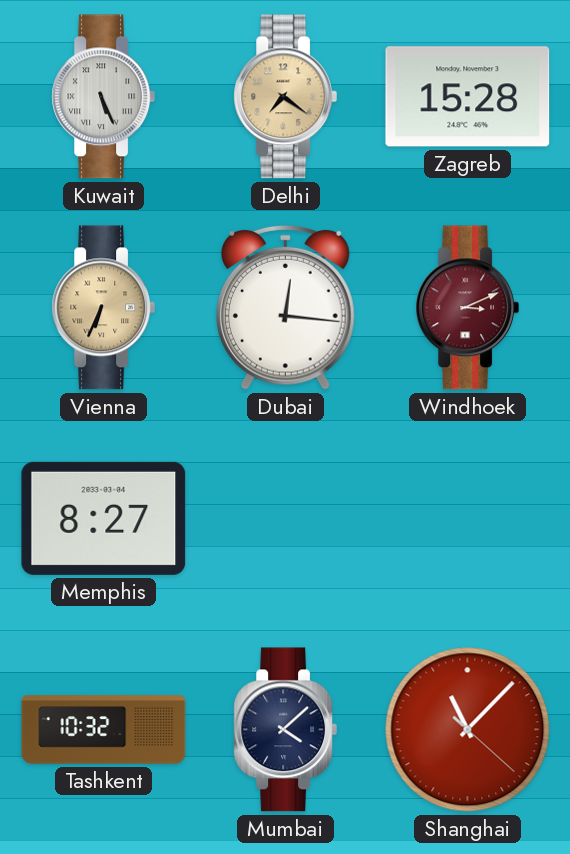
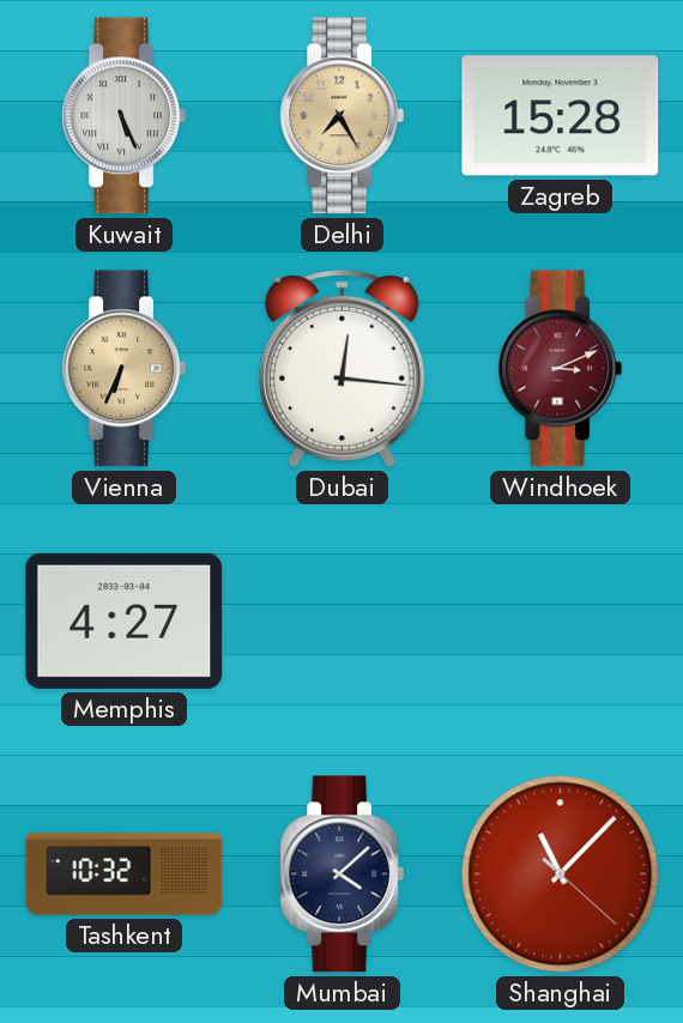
Delhi: 7:21 -> 7:25
Memphis: 8:27 -> 4:27
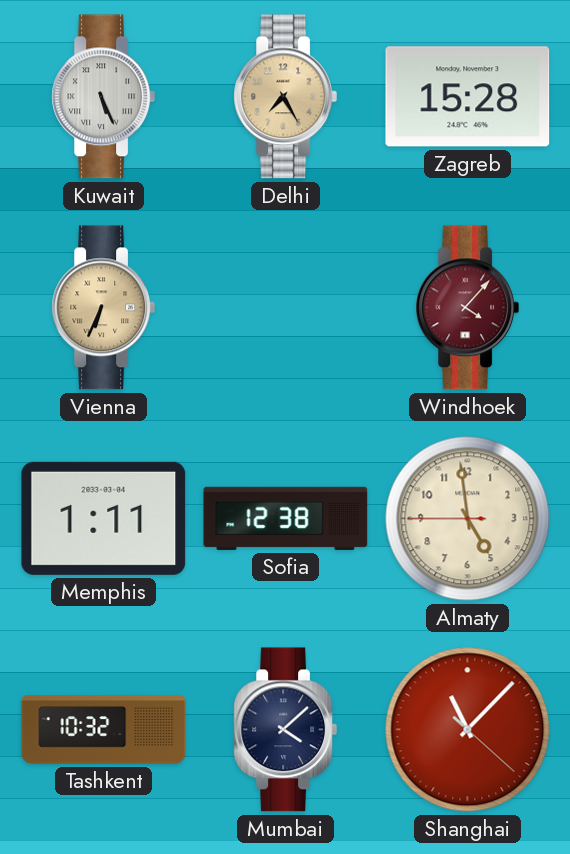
Dubai: 12:16 -> none
Windhoek: 3:11 -> 4:07
Memphis: 4:27 -> 1:11
Sofia: none -> 12:38
Almaty: none -> 4:58
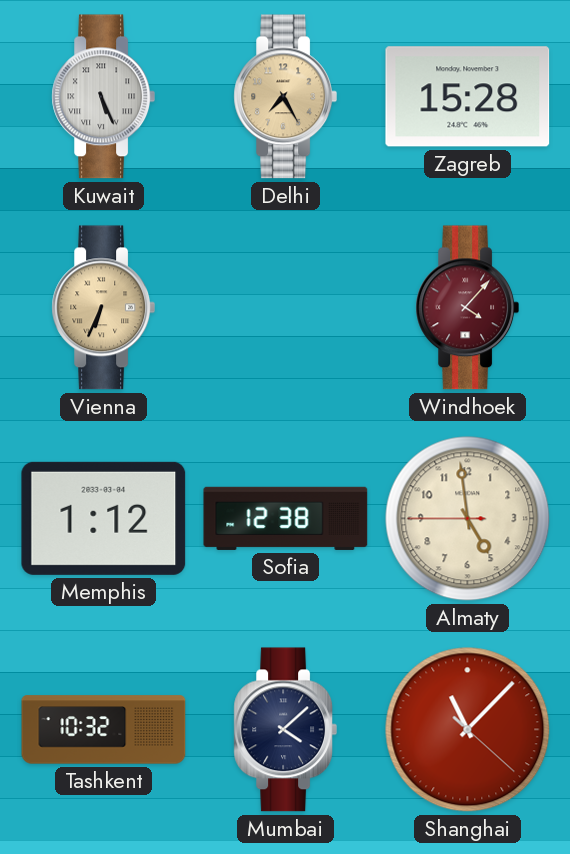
Memphis: 1:11 -> 1:12
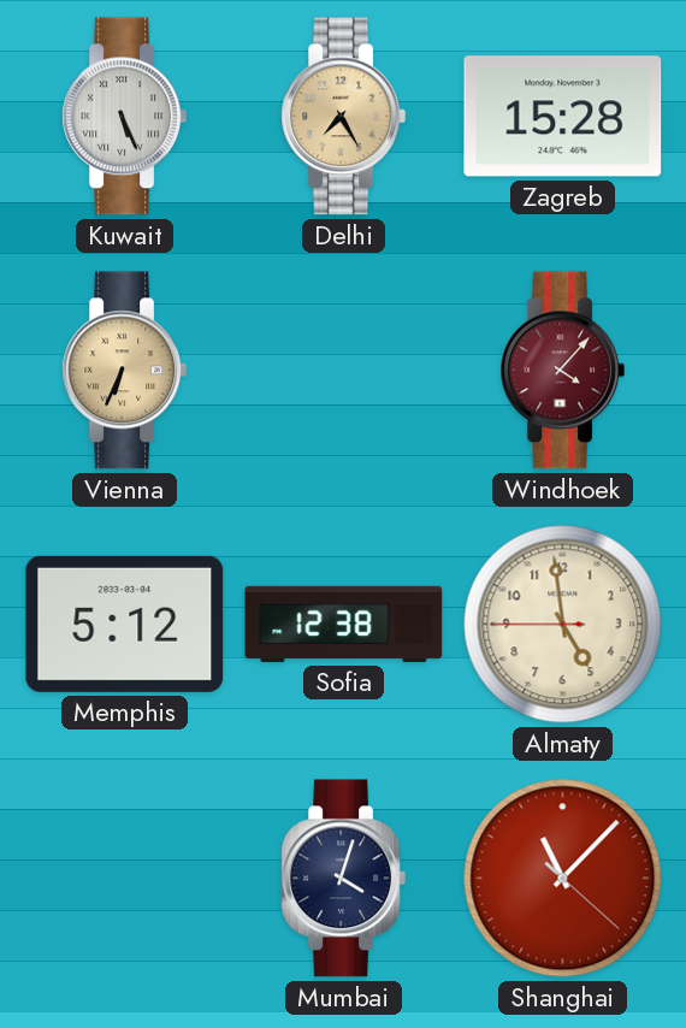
Memphis: 1:12 -> 5:12
Tashkent: 10:32 -> none
Mumbai: 4:08 -> 4:03
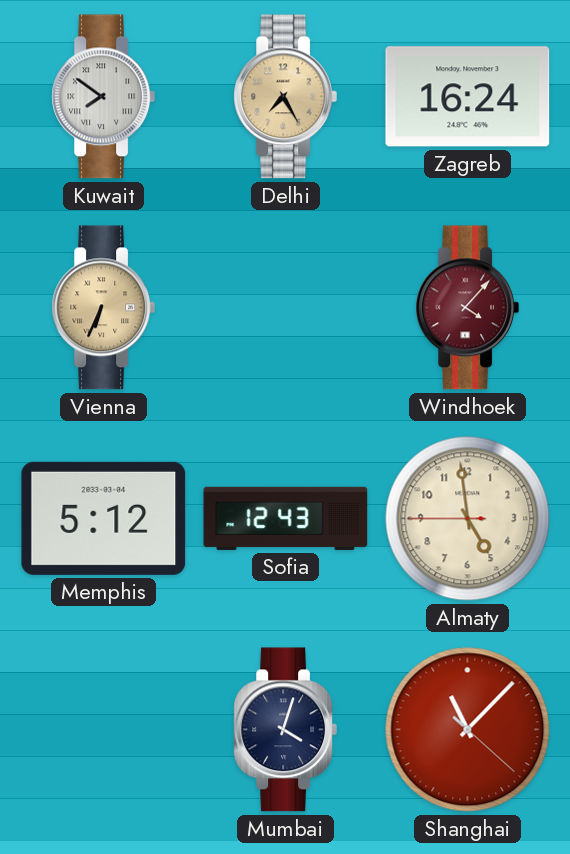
Kuwait: 5:26 -> 7:51
Zagreb: 15:28 -> 16:24
Sofia: 12:38 -> 12:43
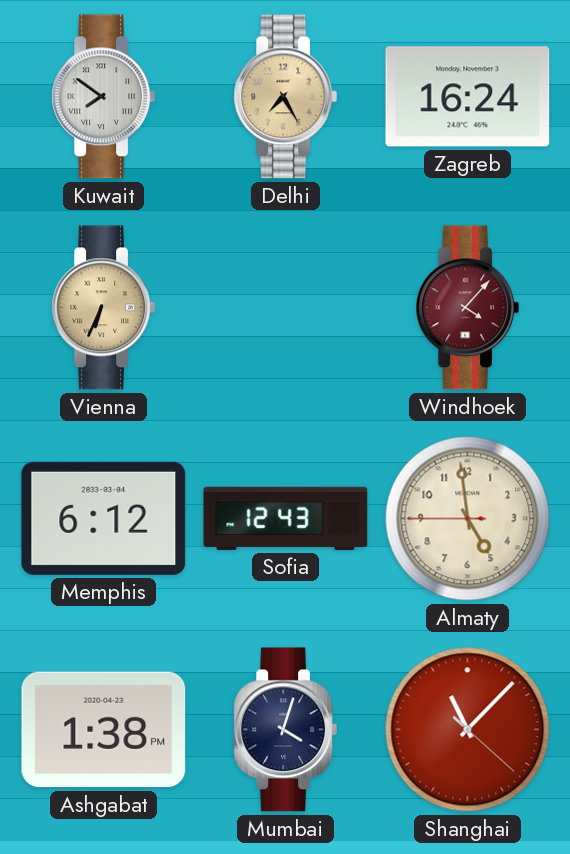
Memphis: 5:12 -> 6:12
Ashgabat: none -> 1:38
